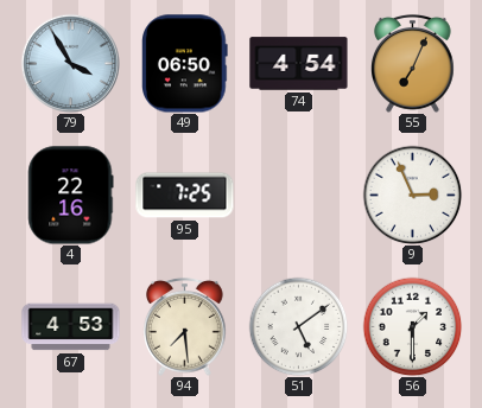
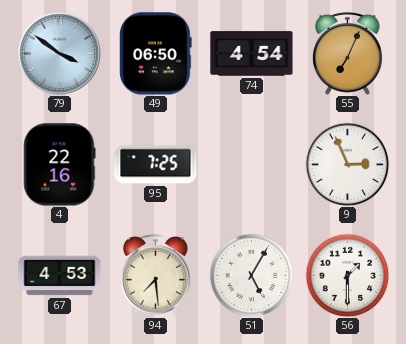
79: 3:55 -> 3:51
51: 5:09 -> 5:05
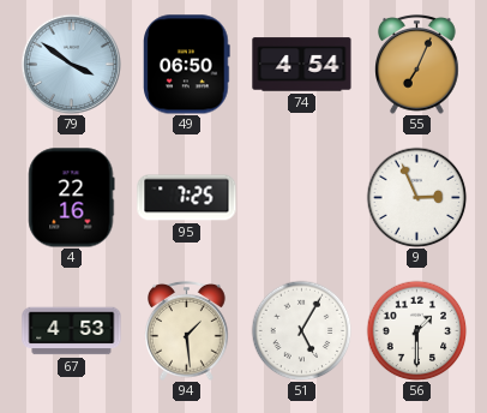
94: 7:29 -> 1:29
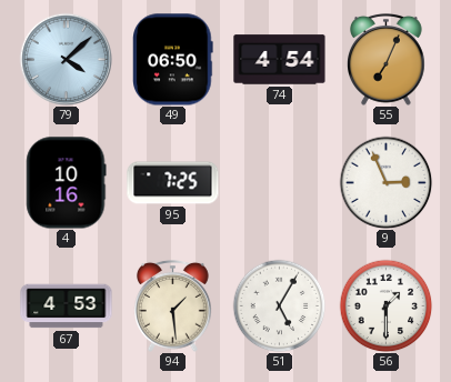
79: 3:51 -> 4:08
4: 22:16 -> 10:16
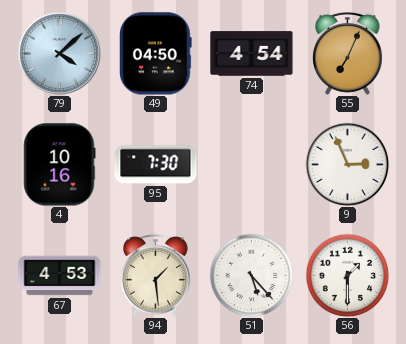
49: 06:50 -> 04:50
95: 7:25 -> 7:30
51: 5:05 -> 5:23
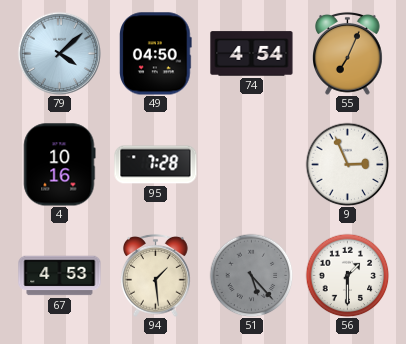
95: 7:30 -> 7:28
51 dial: white -> grey
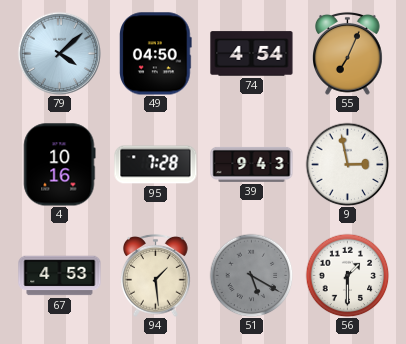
39: none -> 9:43
9: 2:56 -> 2:58
51: 5:23 -> 5:20
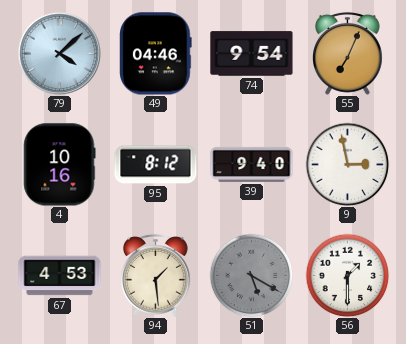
49: 04:50 -> 04:46
74: 4:54 -> 9:54
95: 7:28 -> 8:12
39: 9:43 -> 9:40
